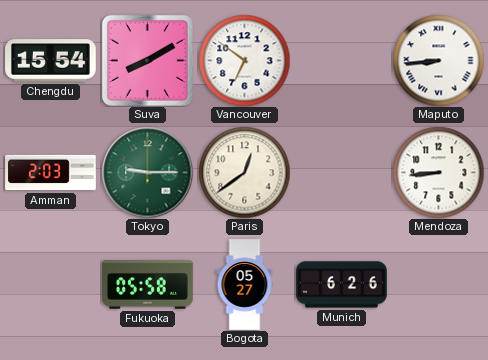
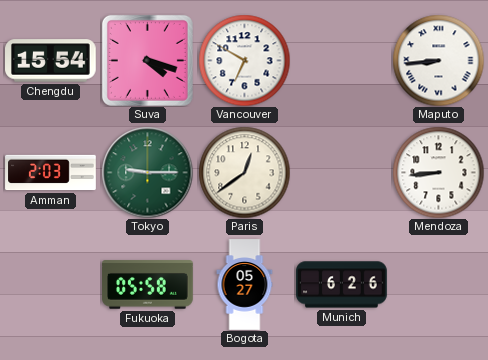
Suva: 8:10 -> 4:18
Vancouver: 6:51 -> 6:50
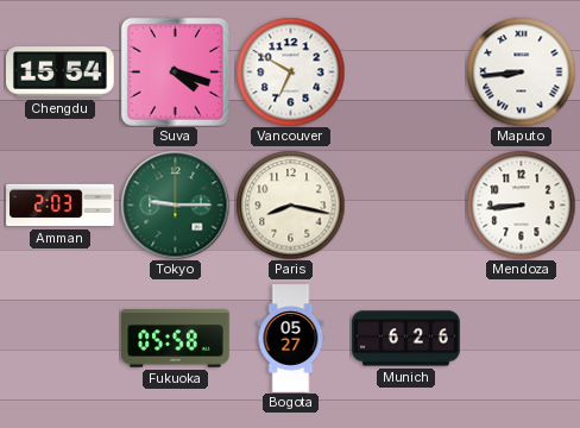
Paris: 12:39 -> 8:17
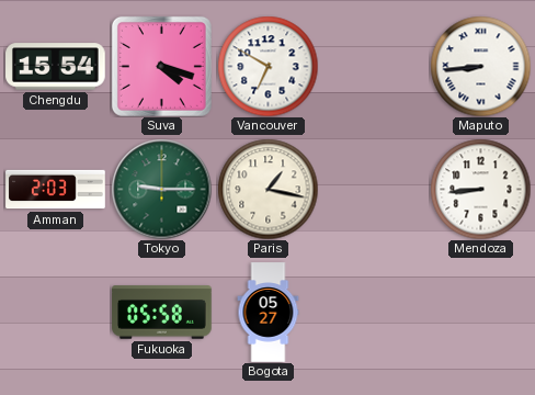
Paris: 8:17 -> 1:17
Munich: 6:26 -> none
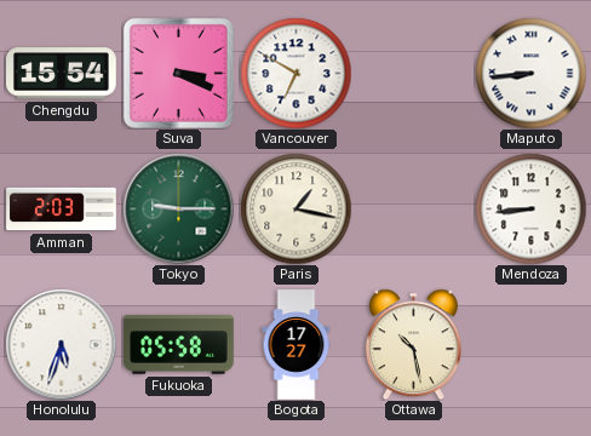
Suva: 4:18 -> 3:19
Honolulu: none -> 5:33
Bogota: 05:27 -> 17:27
Ottawa: none -> 10:28
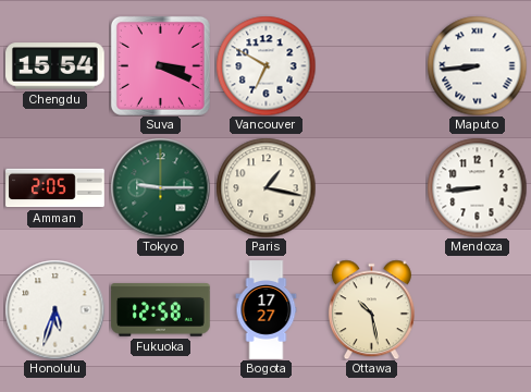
Amman: 2:03 -> 2:05
Fukuoka: 05:58 -> 12:58
